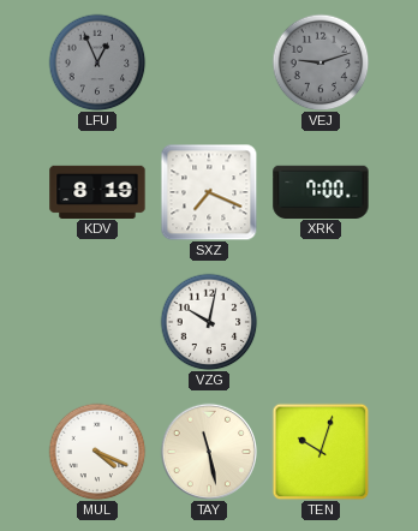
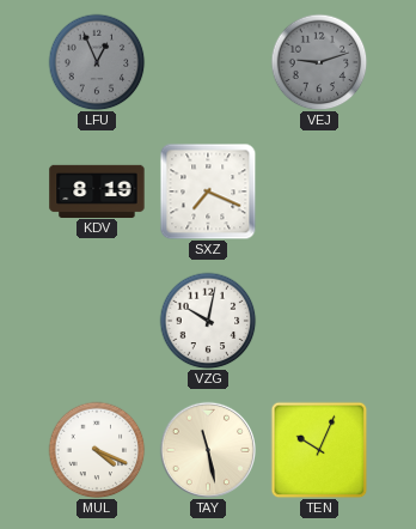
XRK: 7:00 -> none
TEN: 10:03 -> 10:04
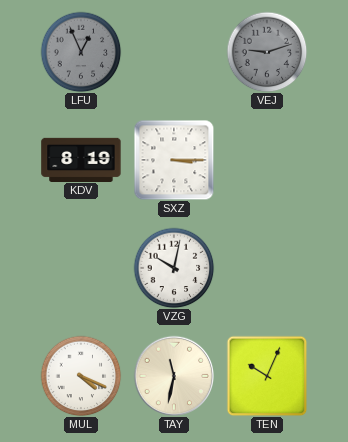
SXZ: 7:19 -> 3:15
TAY: 11:28 -> 11:32
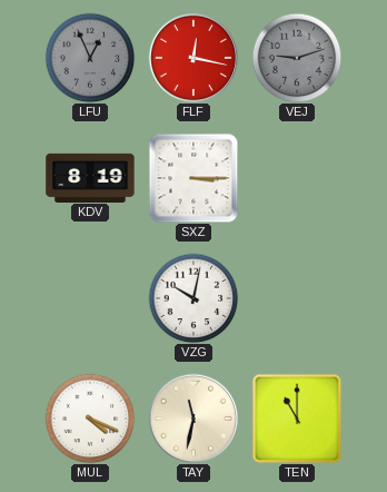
FLF: none -> 12:17
TEN: 10:04 -> 11:00
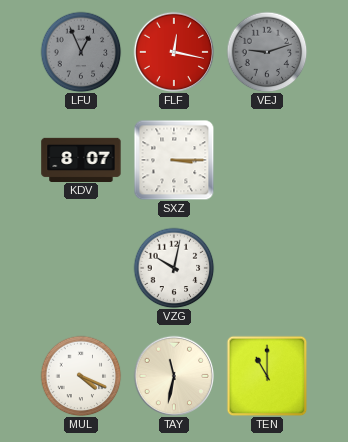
KDV: 8:19 -> 8:07
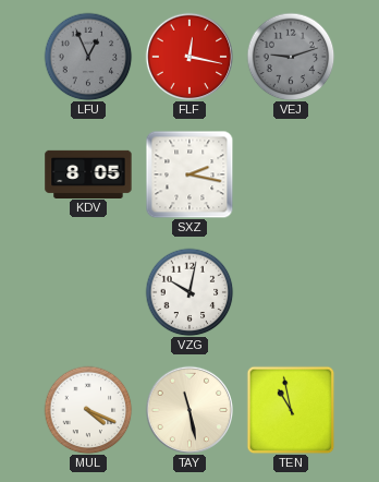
KDV: 8:07 -> 8:05
SXZ: 3:15 -> 2:17
TAY: 11:32 -> 11:28
TEN: 11:00 -> 10:58
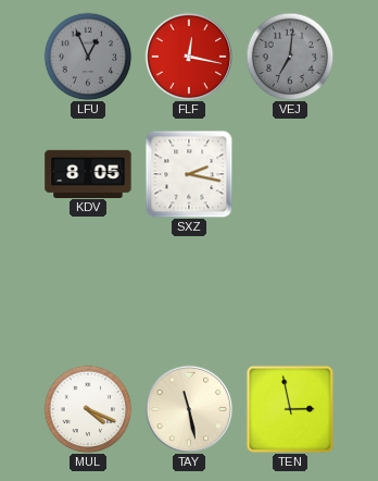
VEJ: 9:12 -> 7:01
VZG: 10:02 -> none
TEN: 10:58 -> 2:58
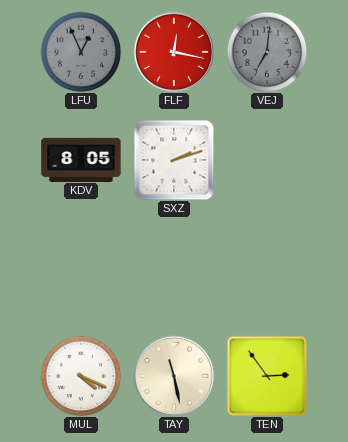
SXZ: 2:17 -> 2:12
TEN: 2:58 -> 2:54
